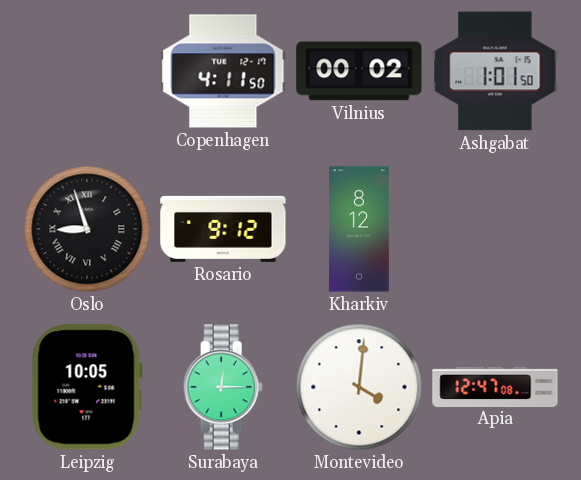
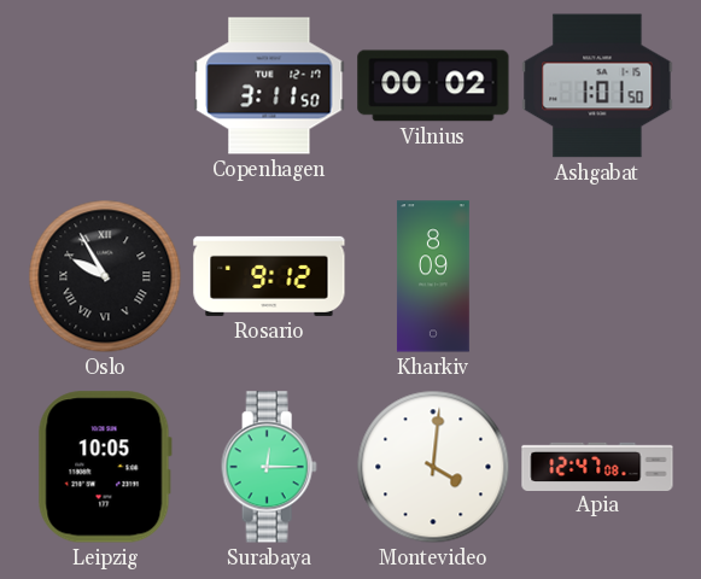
Copenhagen: 4:11 -> 3:11
Oslo: 8:57 -> 9:55
Kharkiv: 8:12 -> 8:09
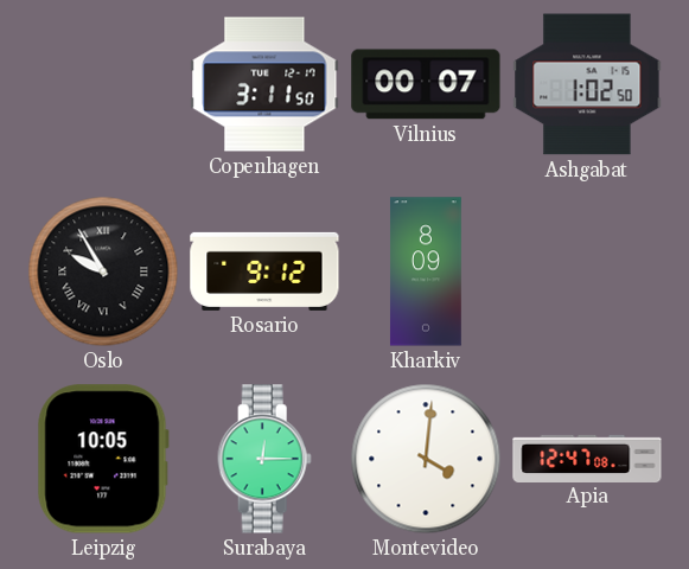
Vilnius: 00:02 -> 00:07
Ashgabat: 1:01 -> 1:02
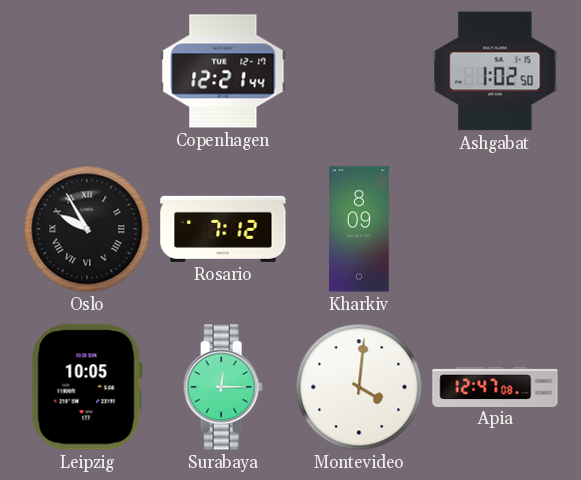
Copenhagen: 3:11 -> 12:21
Vilnius: 00:07 -> none
Rosario: 9:12 -> 7:12
